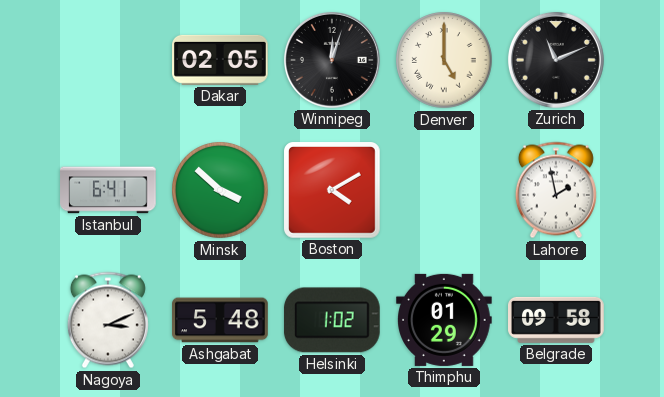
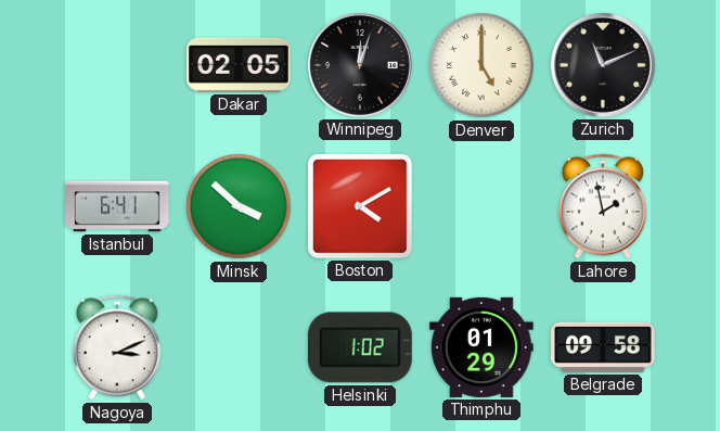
Ashgabat: 5:48 -> none
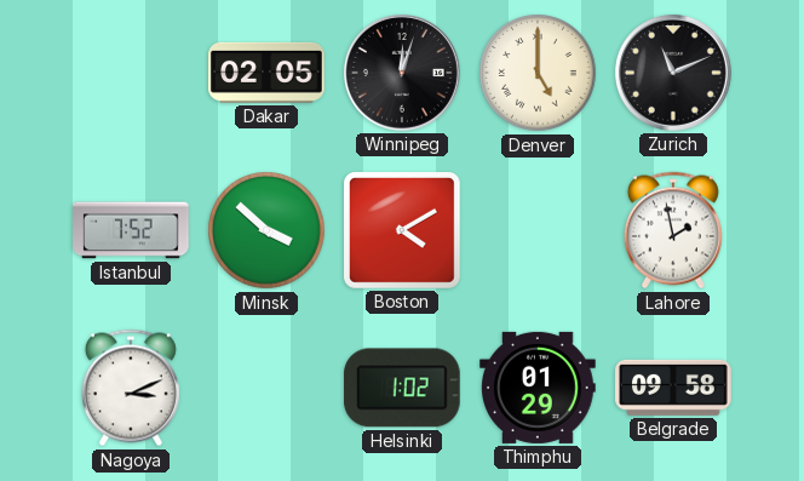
Istanbul: 6:41 -> 7:52
